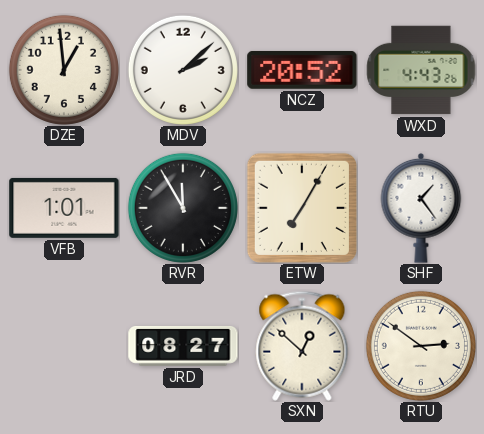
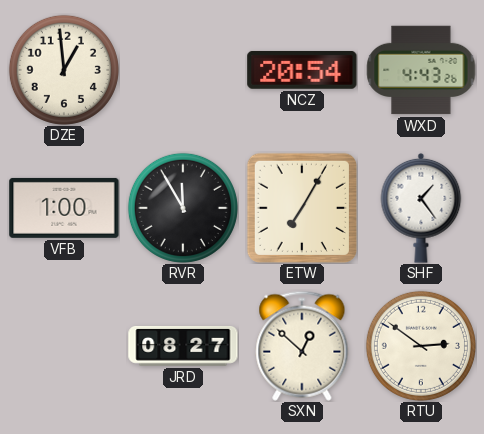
MDV: 2:08 -> none
NCZ: 20:52 -> 20:54
VFB: 1:01 -> 1:00
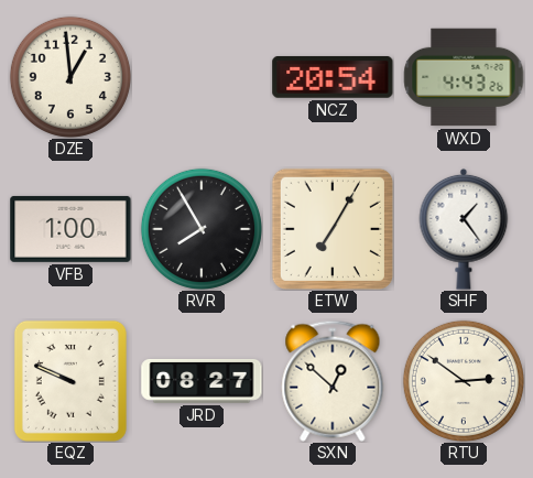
RVR: 11:55 -> 7:55
EQZ: none -> 9:49
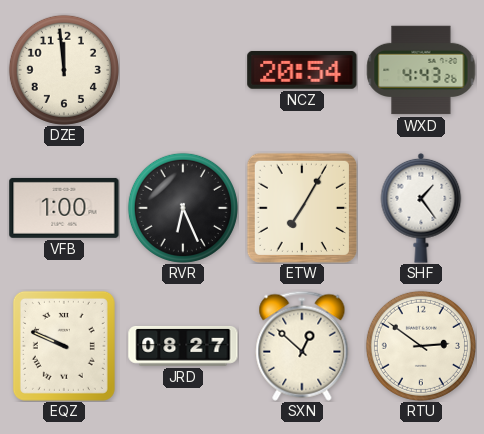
DZE: 12:59 -> 11:59
RVR: 7:55 -> 6:26
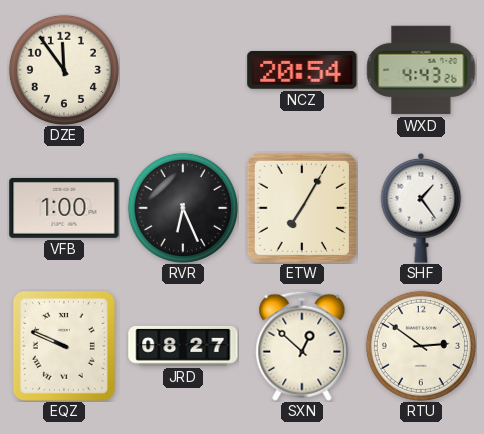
DZE: 11:59 -> 11:54
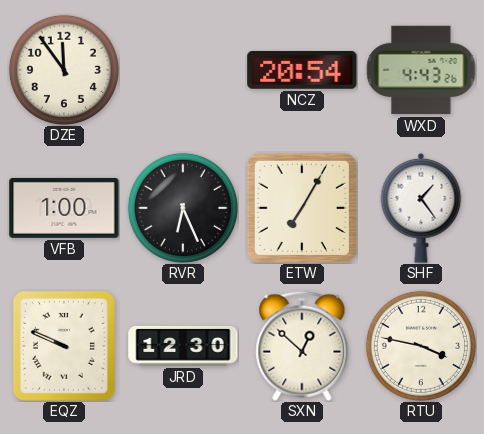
JRD: 08:27 -> 12:30
RTU: 2:51 -> 3:47
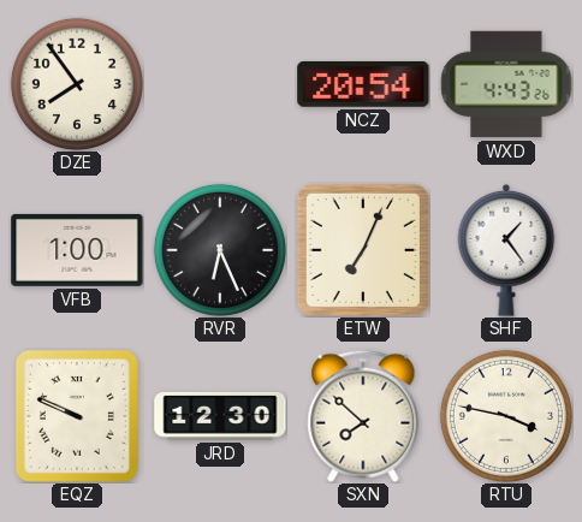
DZE: 11:54 -> 7:54
ETW: 7:05 -> 7:04
SXN: 12:52 -> 7:52
